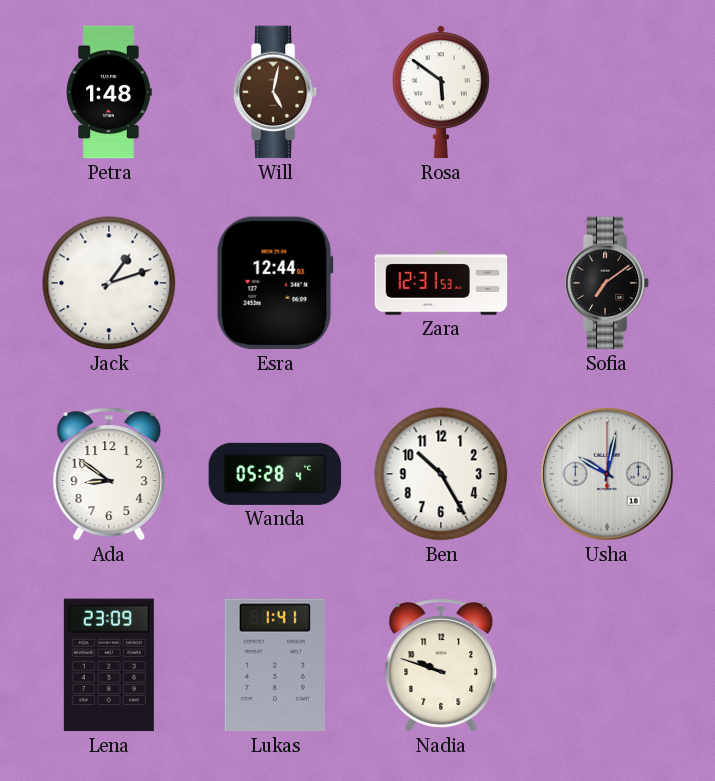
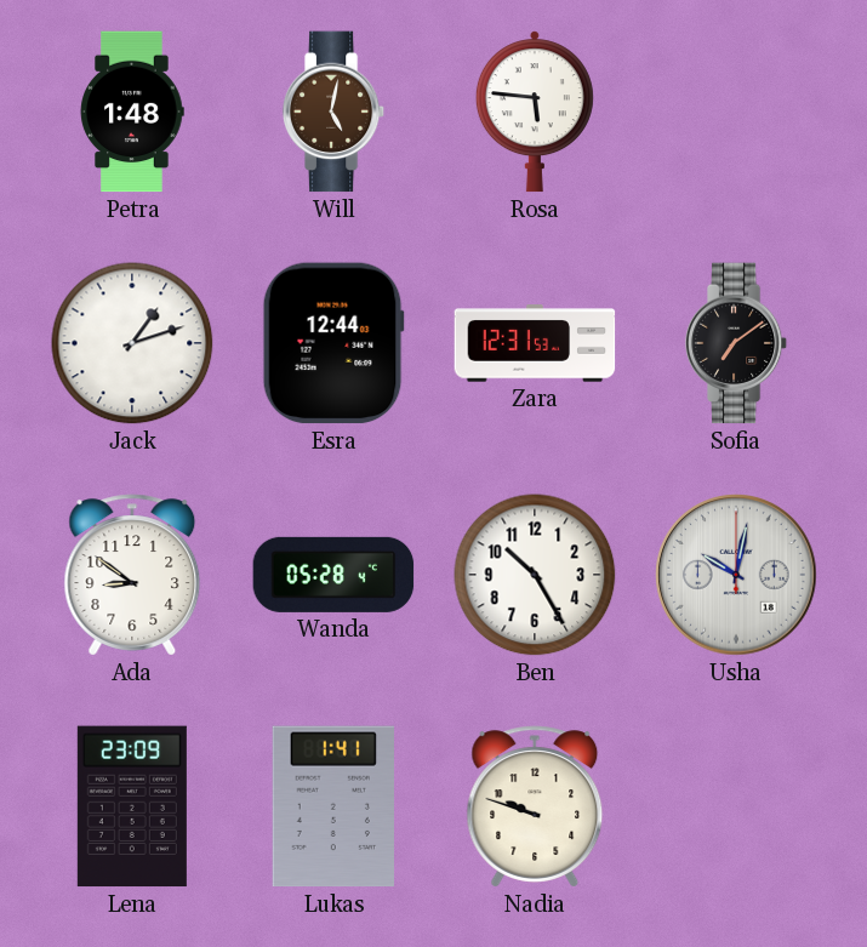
Rosa: 5:51 -> 5:46
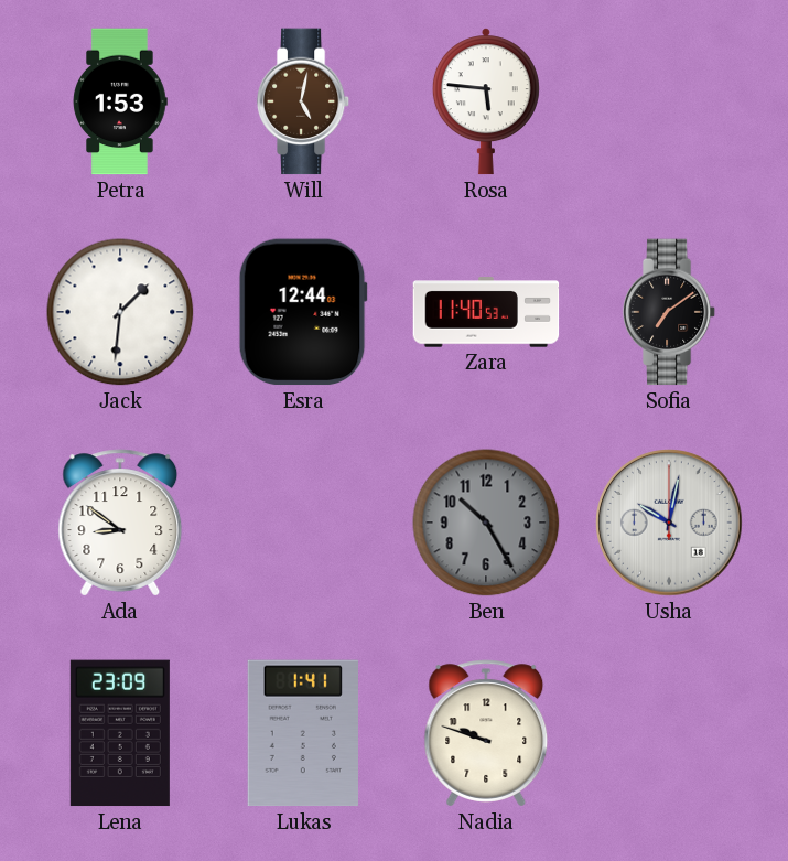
Petra: 1:48 -> 1:53
Jack: 1:12 -> 1:31
Zara: 12:31 -> 11:40
Wanda: 05:28 -> none
Ben dial: white -> grey
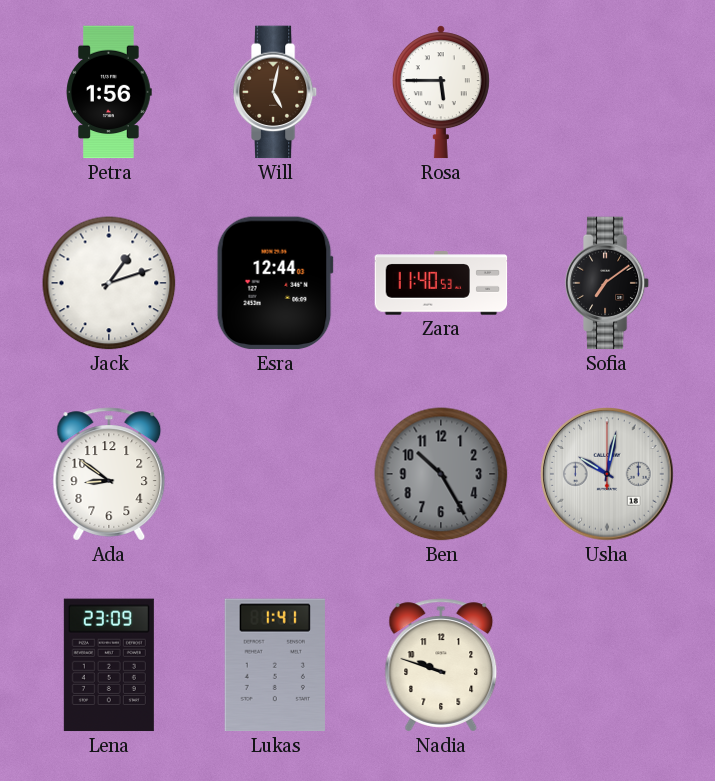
Petra: 1:53 -> 1:56
Rosa: 5:46 -> 5:45
Jack: 1:31 -> 1:12
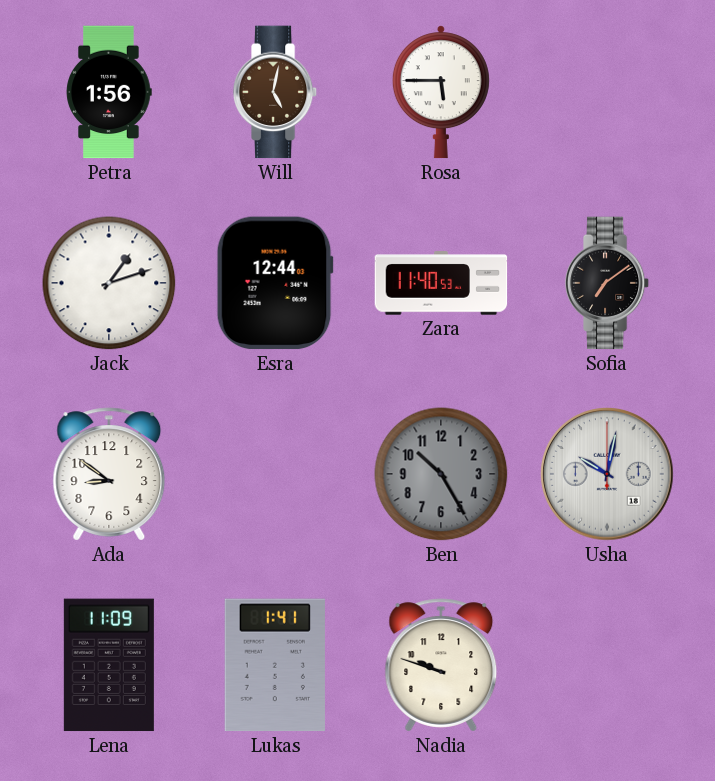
Lena: 23:09 -> 11:09
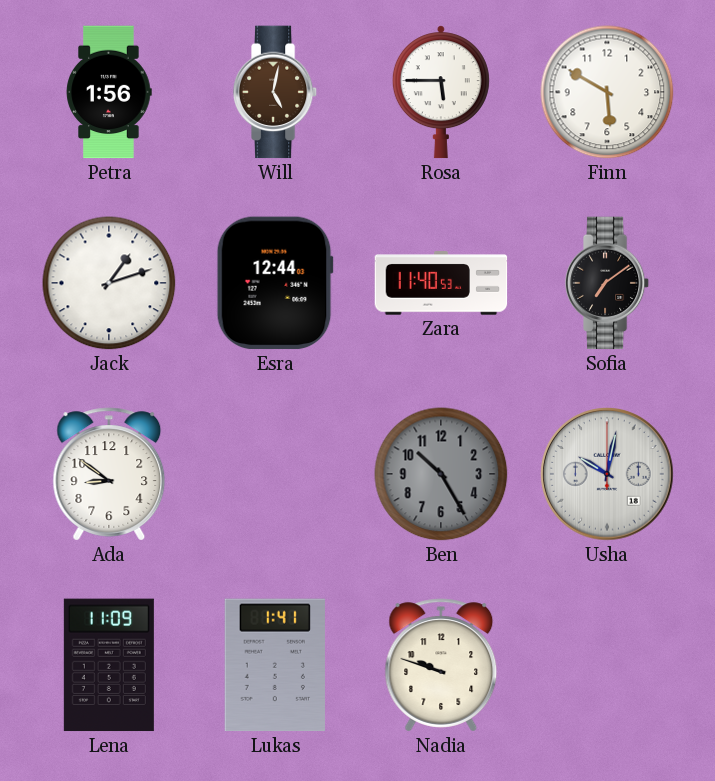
Finn: none -> 5:50
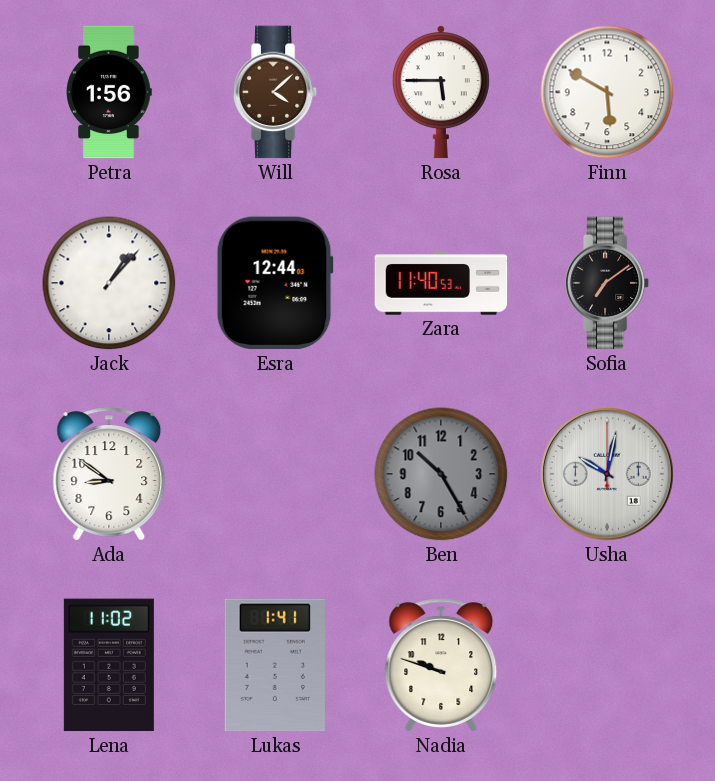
Will: 5:02 -> 4:08
Jack: 1:12 -> 1:07
Lena: 11:09 -> 11:02
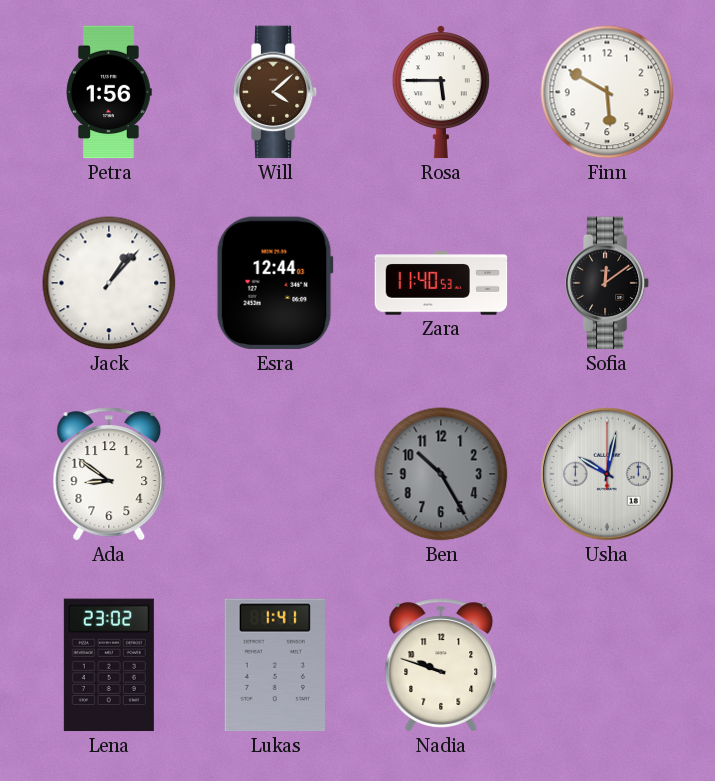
Sofia: 7:09 -> 12:09
Lena: 11:02 -> 23:02
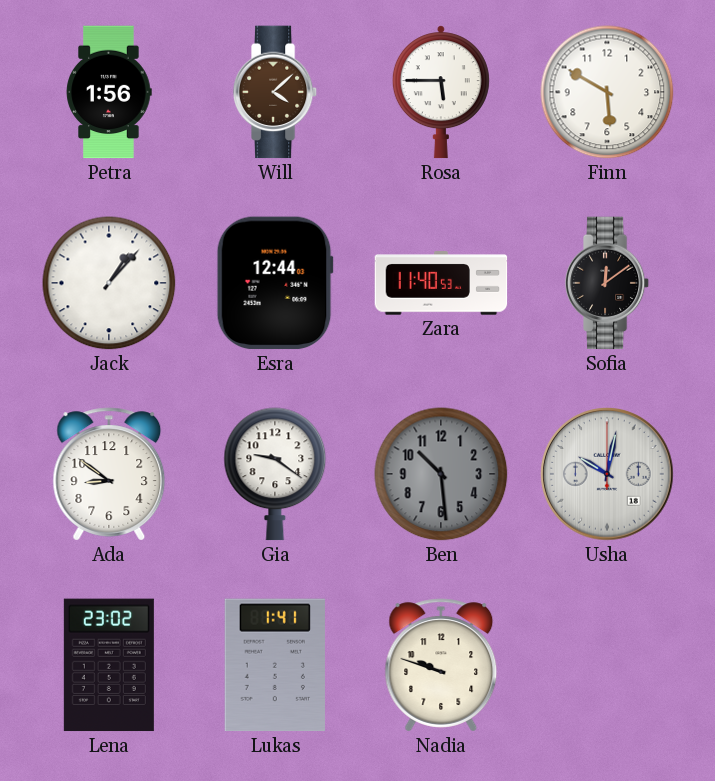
Gia: none -> 9:21
Ben: 10:25 -> 10:29
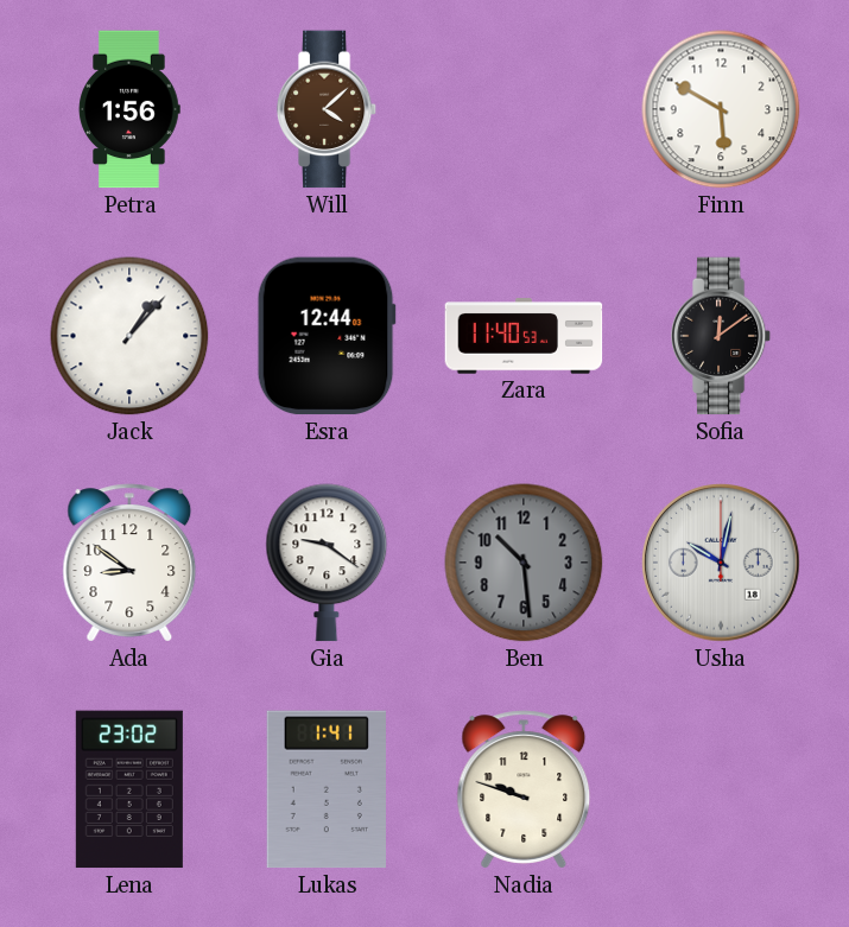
Rosa: 5:45 -> none
